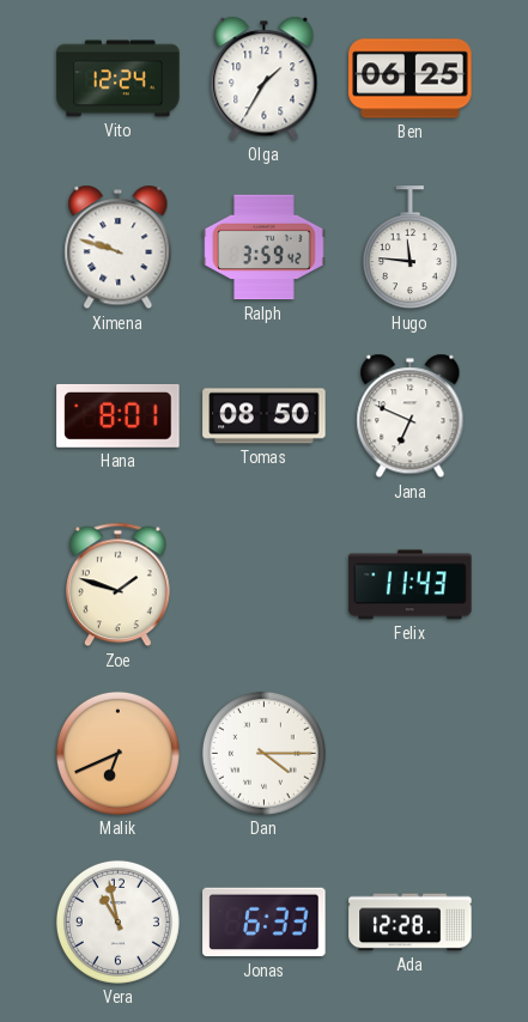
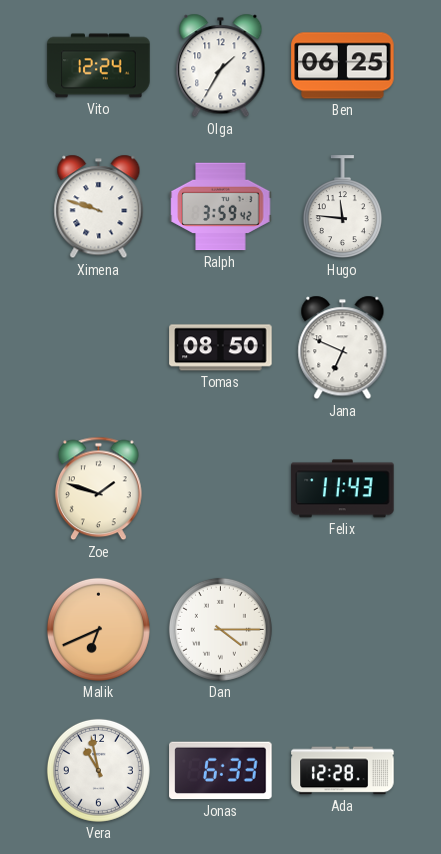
Hana: 8:01 -> none
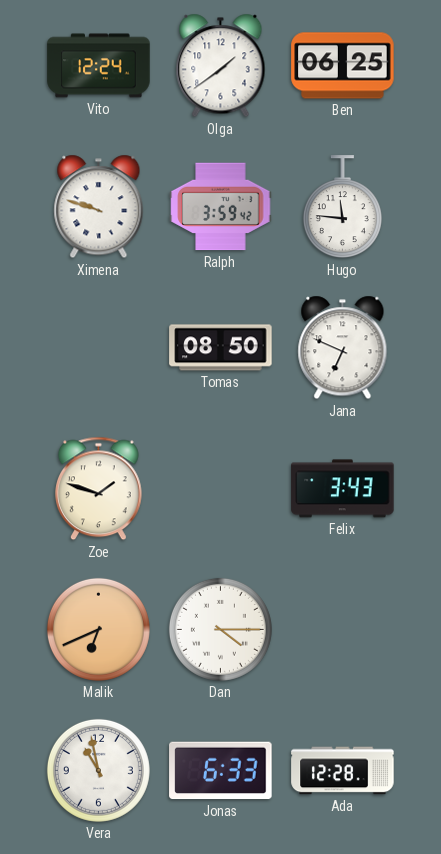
Olga: 1:35 -> 1:39
Felix: 11:43 -> 3:43
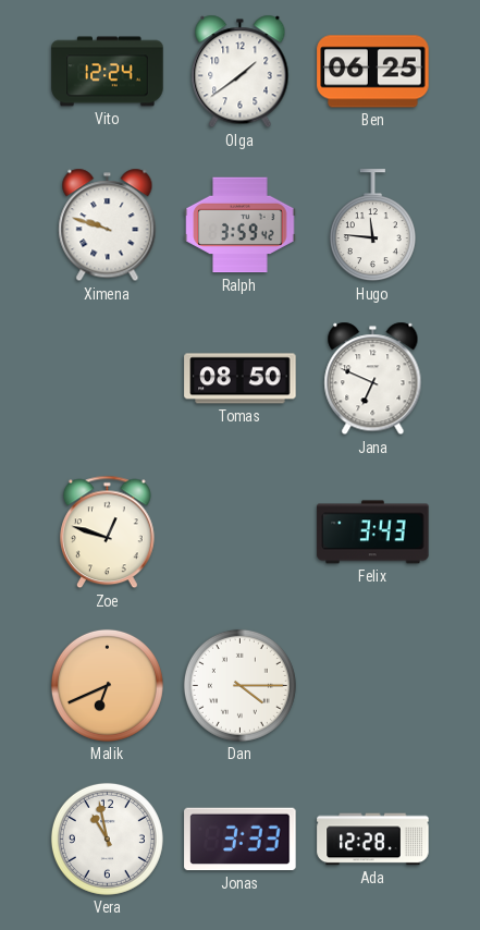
Zoe: 1:48 -> 12:48
Jonas: 6:33 -> 3:33
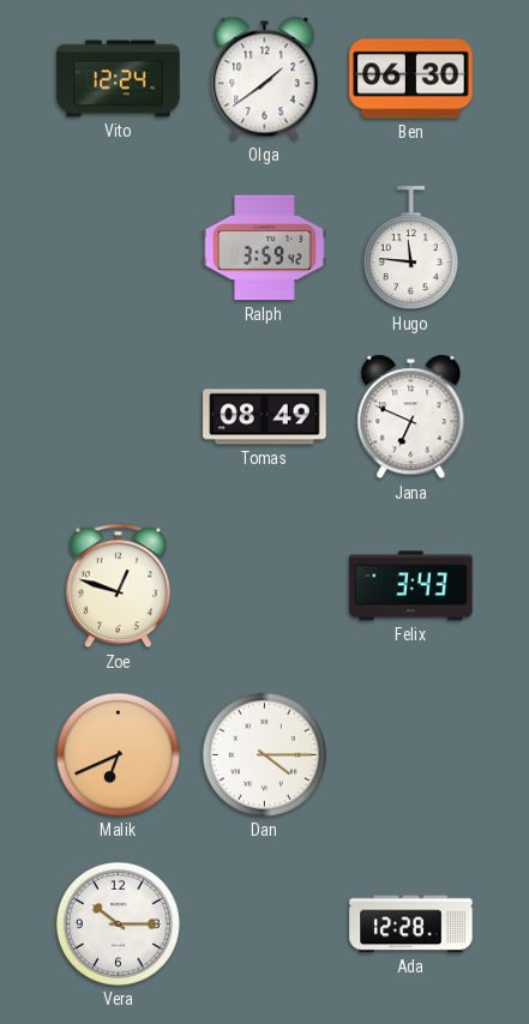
Ben: 06:25 -> 06:30
Ximena: 9:48 -> none
Tomas: 08:50 -> 08:49
Vera: 10:58 -> 10:15
Jonas: 3:33 -> none
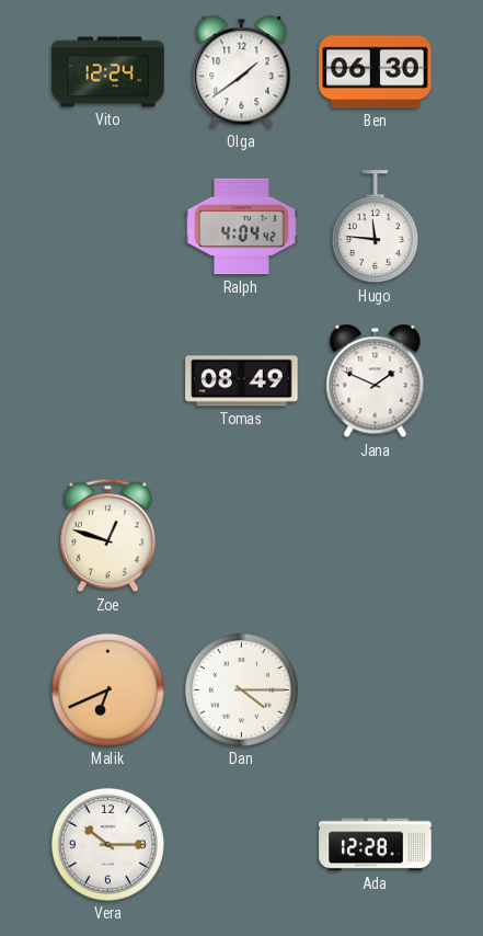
Ralph: 3:59 -> 4:04
Jana: 6:49 -> 1:49
Felix: 3:43 -> none
